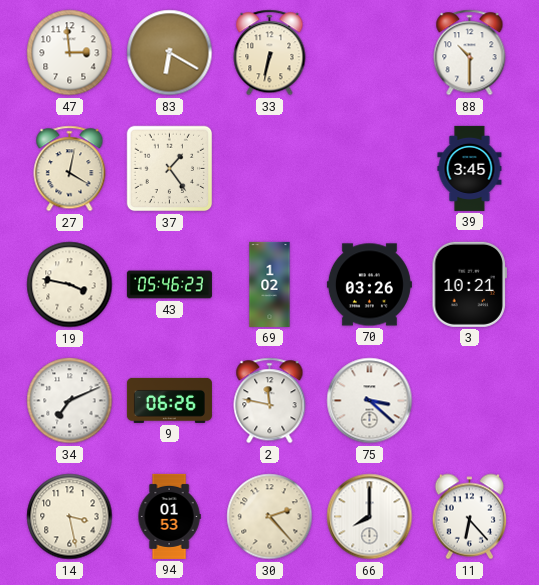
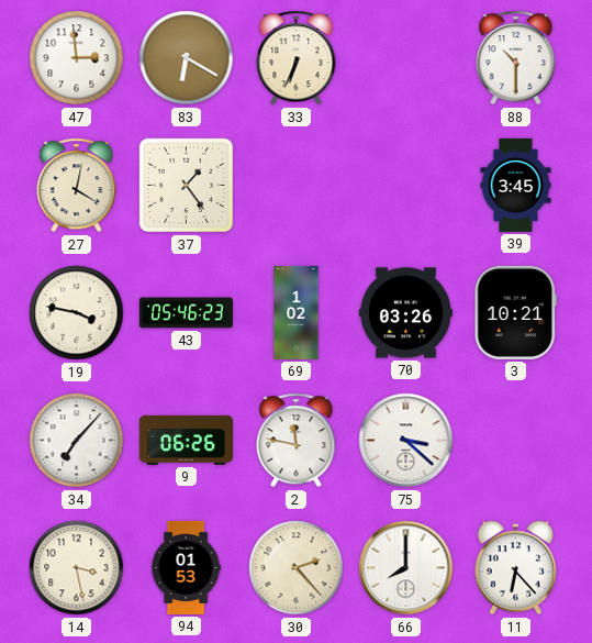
33: 6:32 -> 6:34
34: 7:11 -> 7:07
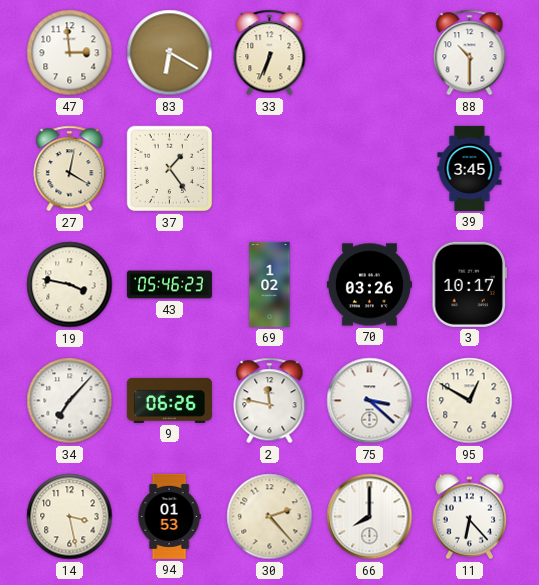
3: 10:21 -> 10:17
95: none -> 12:50
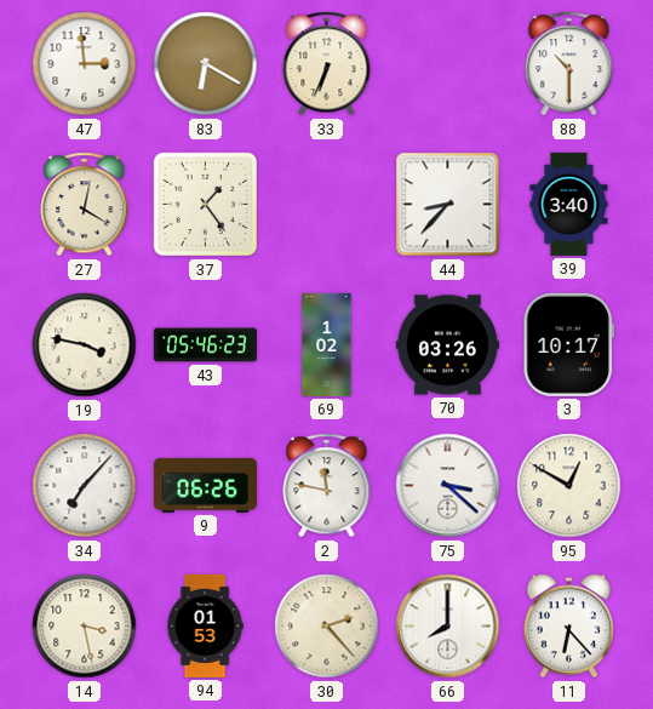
44: none -> 8:37
39: 3:45 -> 3:40
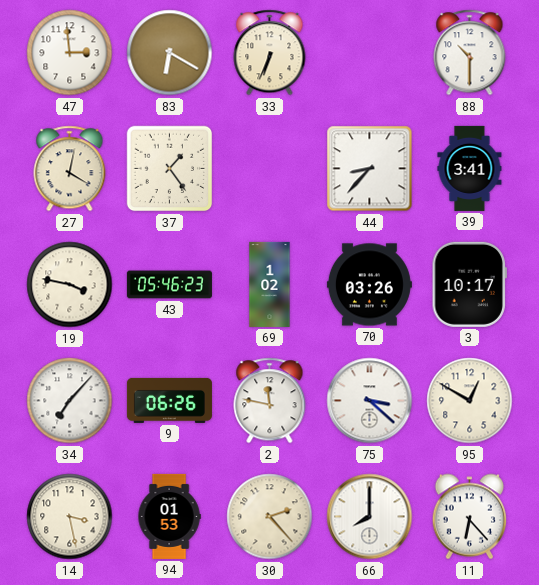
39: 3:40 -> 3:41
